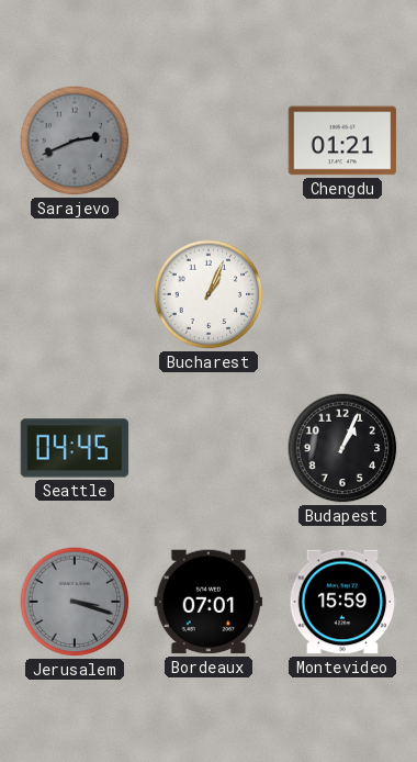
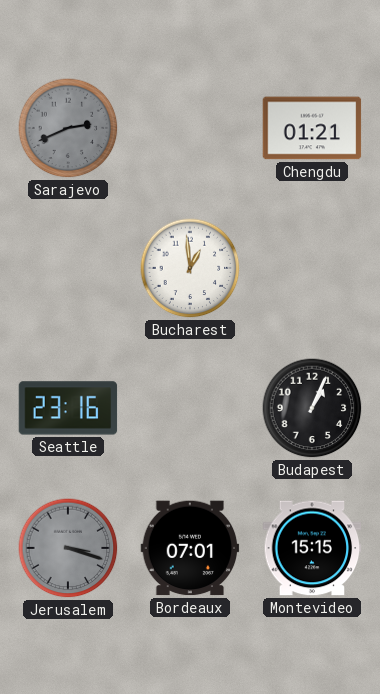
Bucharest: 1:04 -> 12:59
Seattle: 04:45 -> 23:16
Montevideo: 15:59 -> 15:15
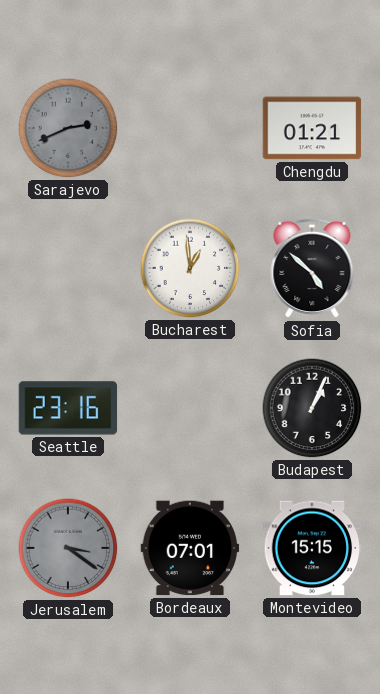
Sofia: none -> 4:52
Jerusalem: 3:18 -> 3:21
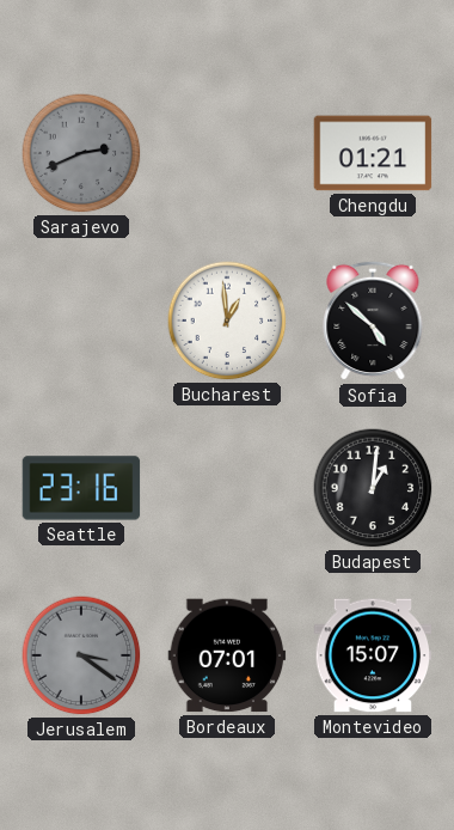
Budapest: 1:04 -> 1:01
Montevideo: 15:15 -> 15:07
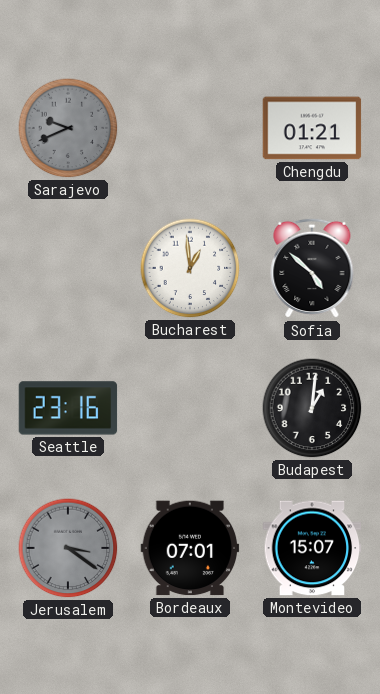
Sarajevo: 2:41 -> 9:41
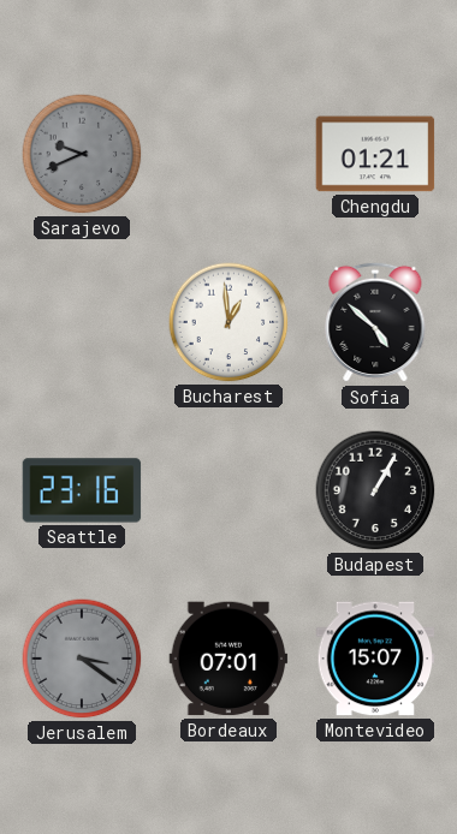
Budapest: 1:01 -> 1:05
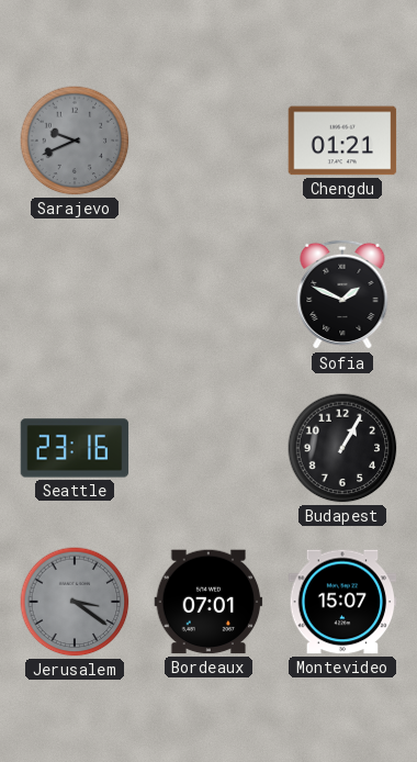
Bucharest: 12:59 -> none
Sofia: 4:52 -> 1:49
